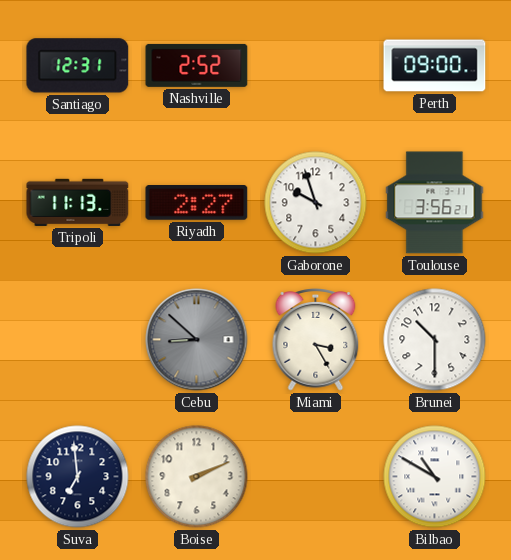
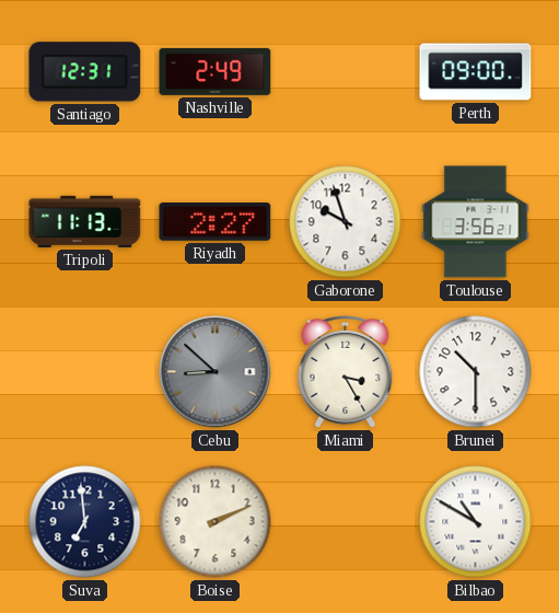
Nashville: 2:52 -> 2:49
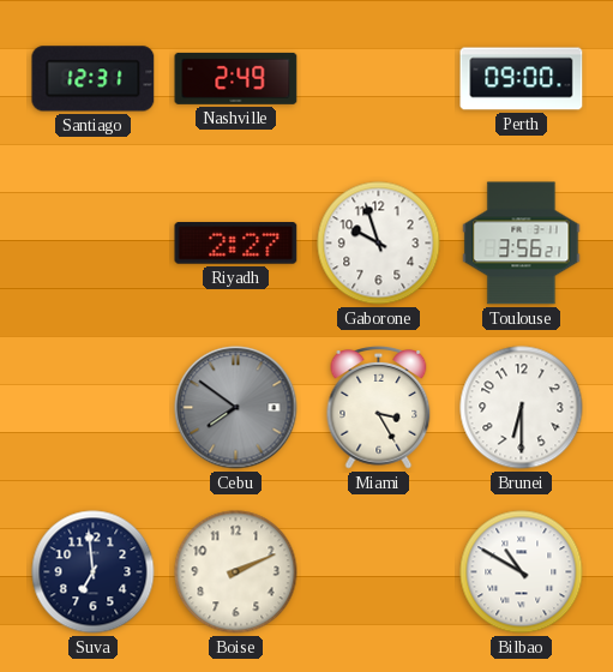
Tripoli: 11:13 -> none
Cebu: 8:52 -> 7:51
Brunei: 10:30 -> 6:30
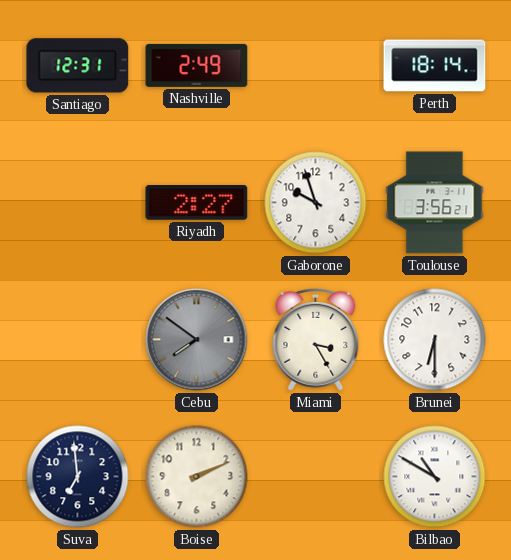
Perth: 09:00 -> 18:14
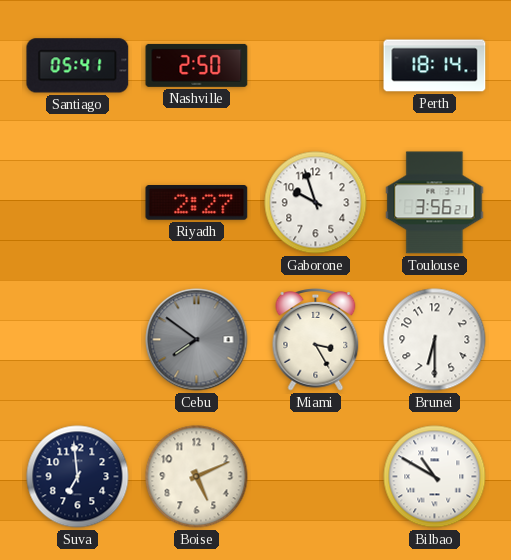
Santiago: 12:31 -> 05:41
Nashville: 2:49 -> 2:50
Boise: 2:11 -> 5:11
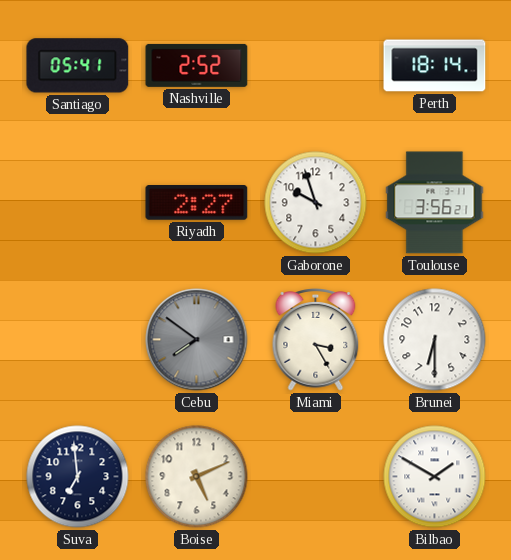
Nashville: 2:50 -> 2:52
Bilbao: 10:50 -> 1:50
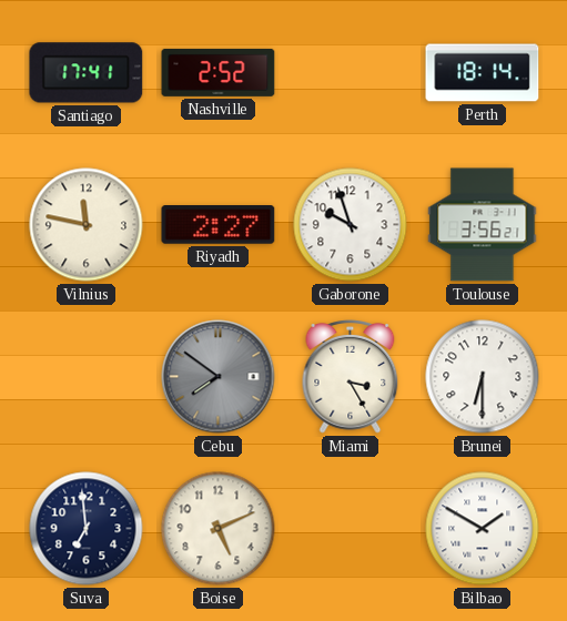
Santiago: 05:41 -> 17:41
Vilnius: none -> 11:47
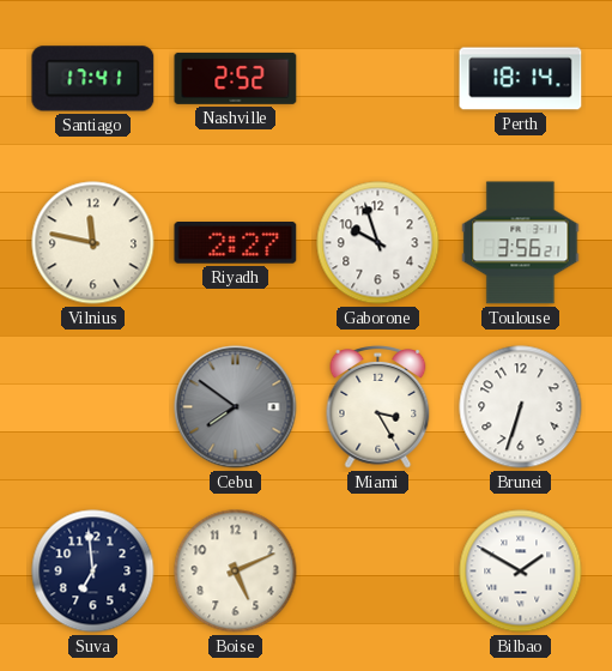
Brunei: 6:30 -> 6:33
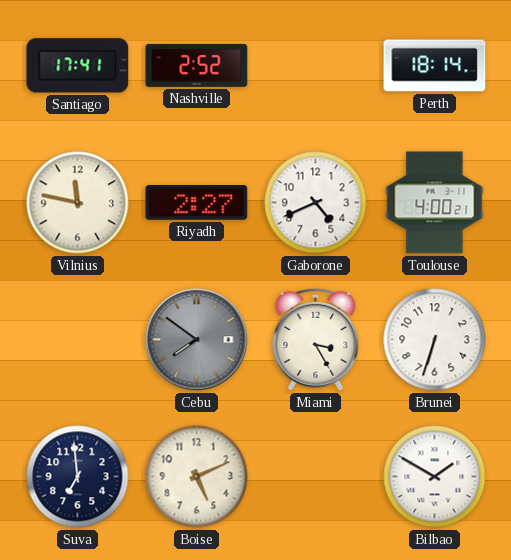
Gaborone: 9:57 -> 4:41
Toulouse: 3:56 -> 4:00
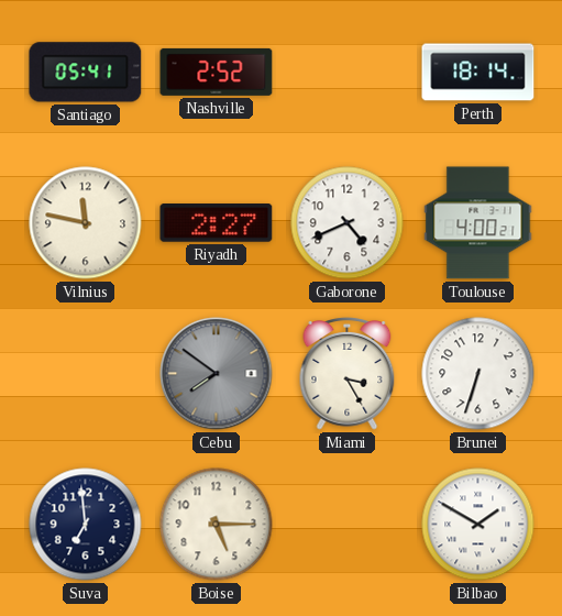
Santiago: 17:41 -> 05:41
Boise: 5:11 -> 5:15
